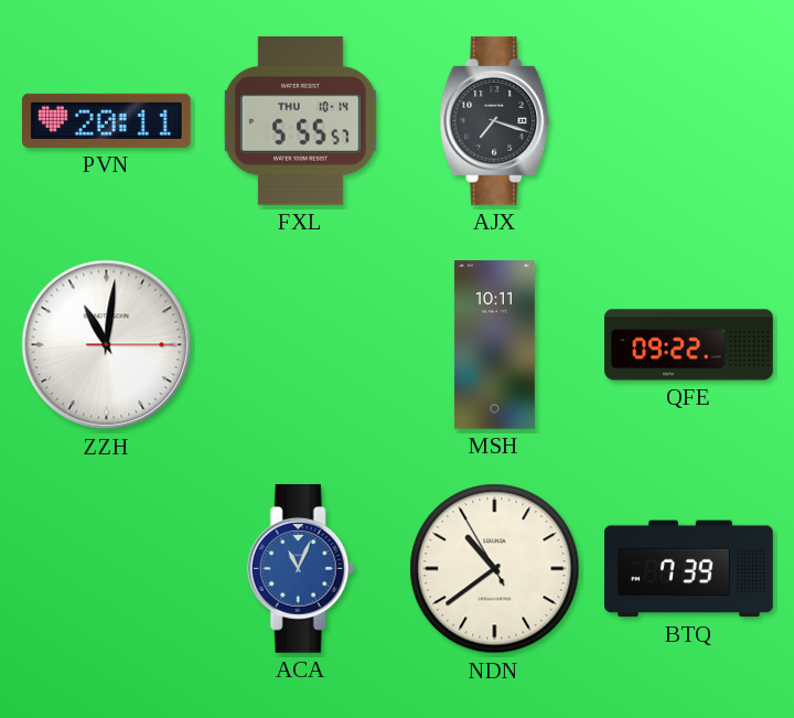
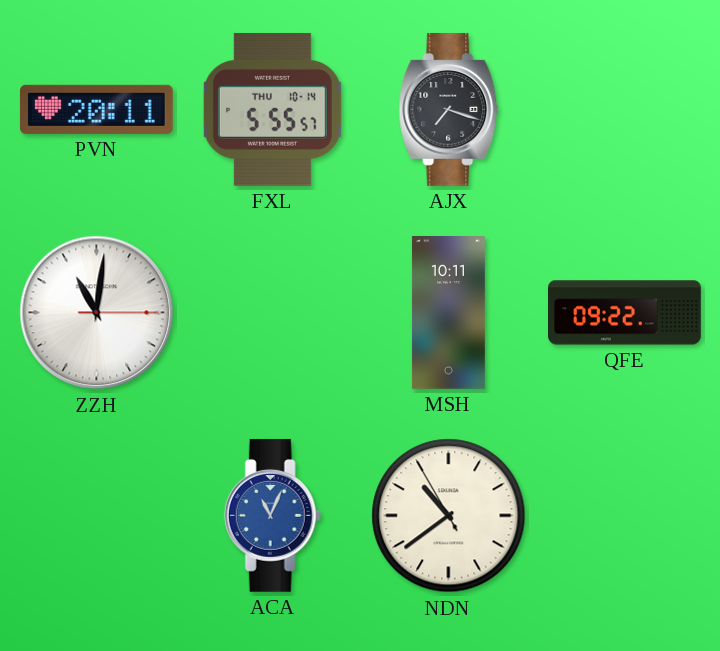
BTQ: 7:39 -> none
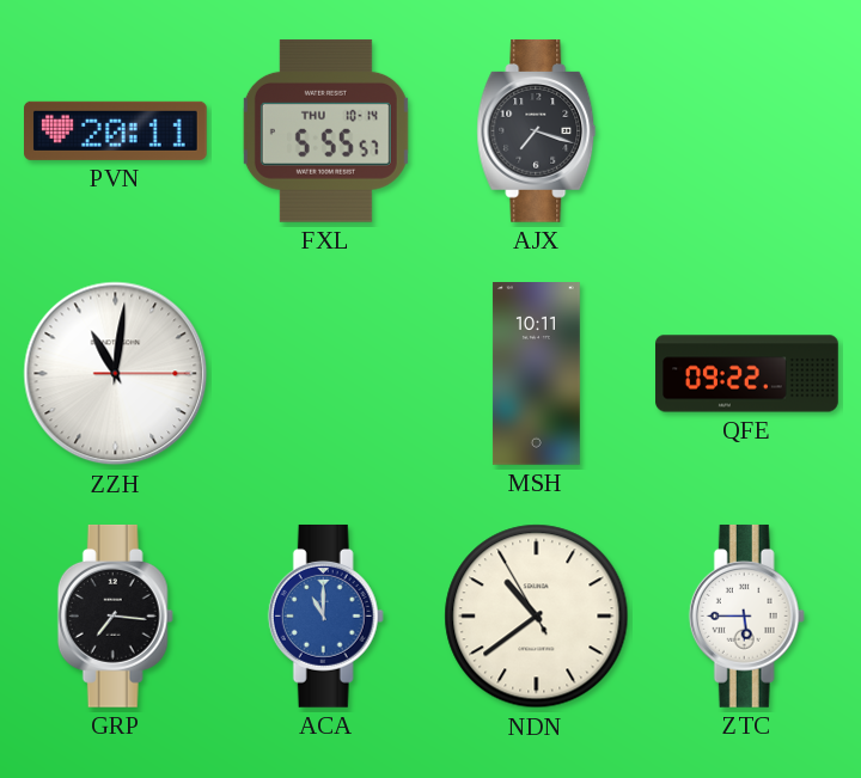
GRP: none -> 7:16
ACA: 11:04 -> 11:00
ZTC: none -> 5:45
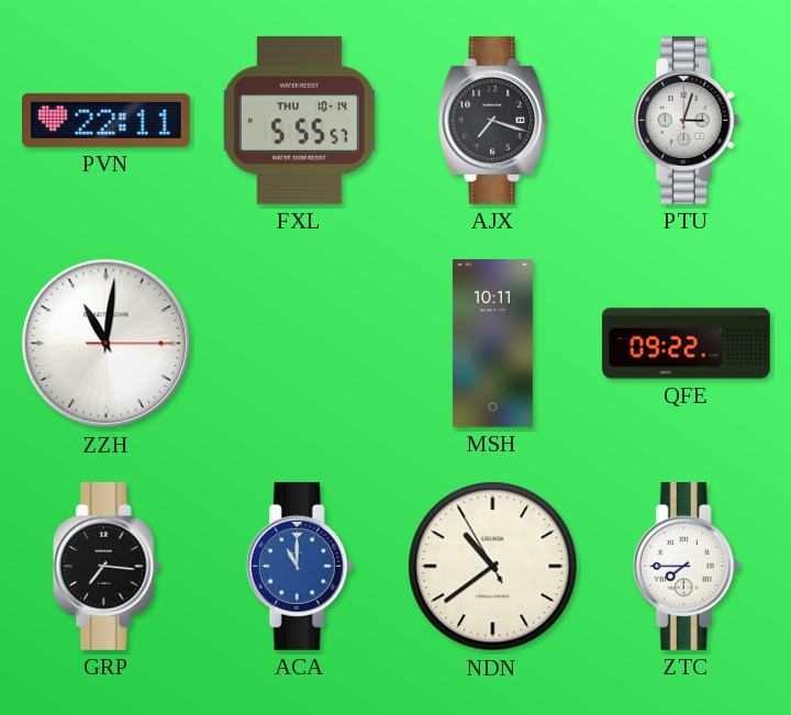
PVN: 20:11 -> 22:11
PTU: none -> 3:03
ZTC: 5:45 -> 7:45
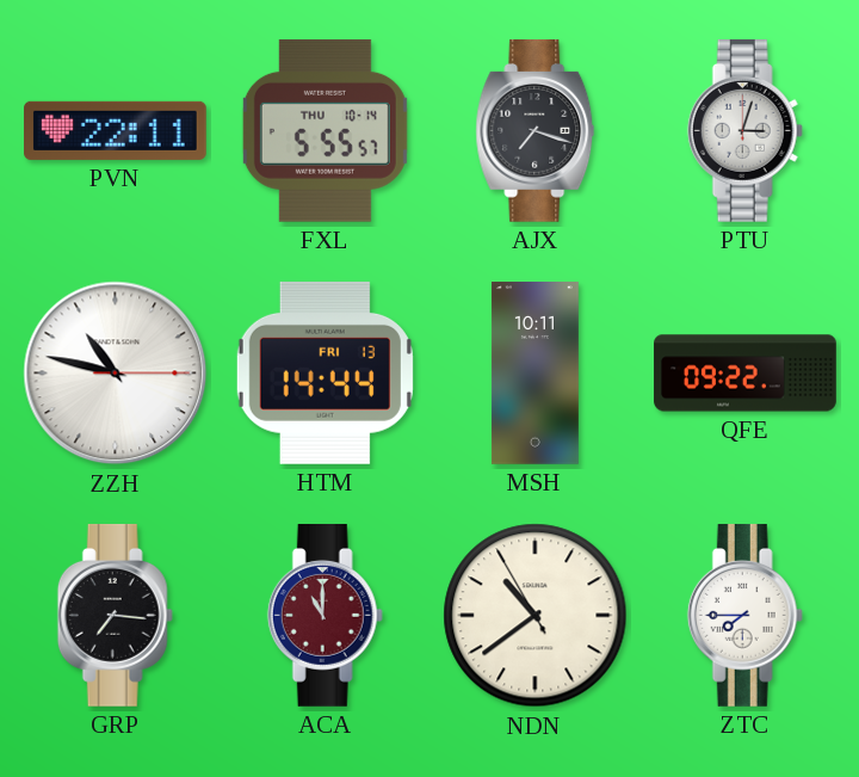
ZZH: 11:01 -> 10:47
HTM: none -> 14:44
ACA dial: blue -> burgundy
